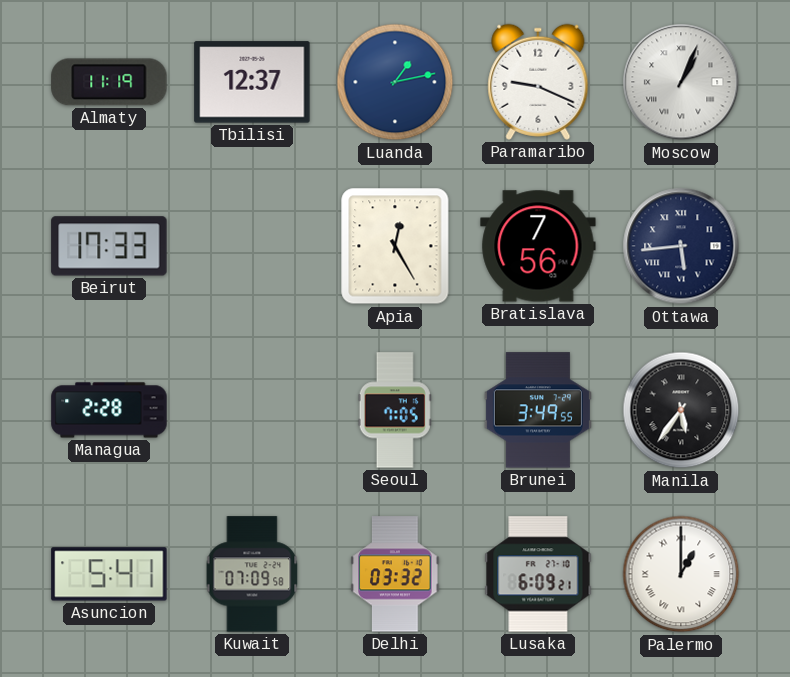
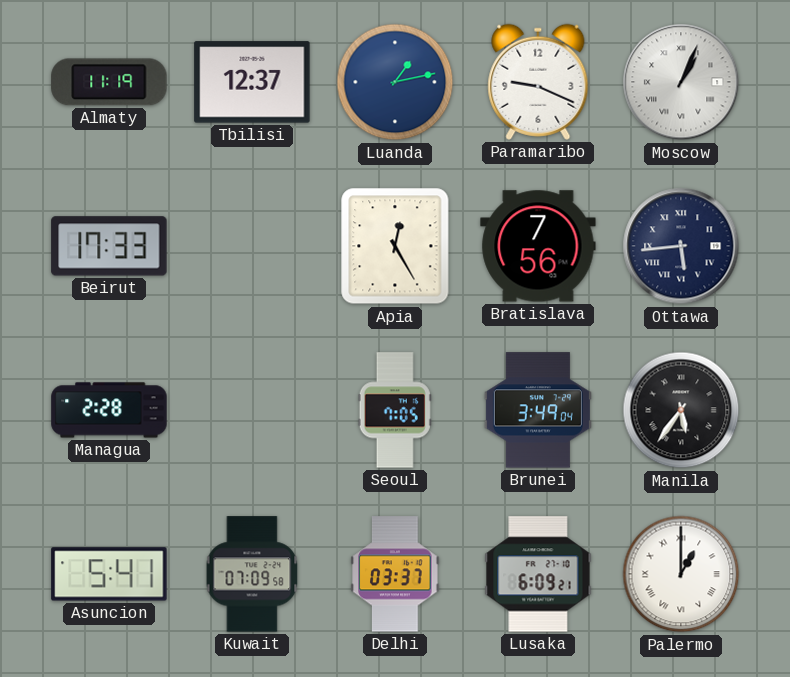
Brunei: 3:49:55 -> 3:49:04
Delhi: 03:32 -> 03:37
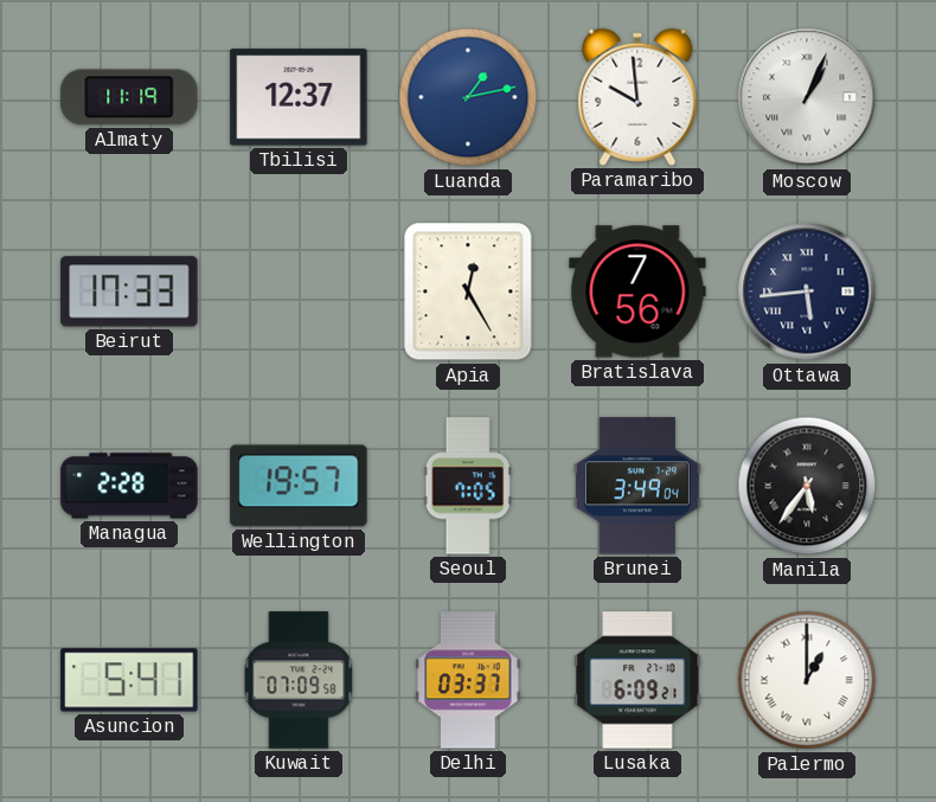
Paramaribo: 9:19 -> 9:59
Wellington: none -> 19:57
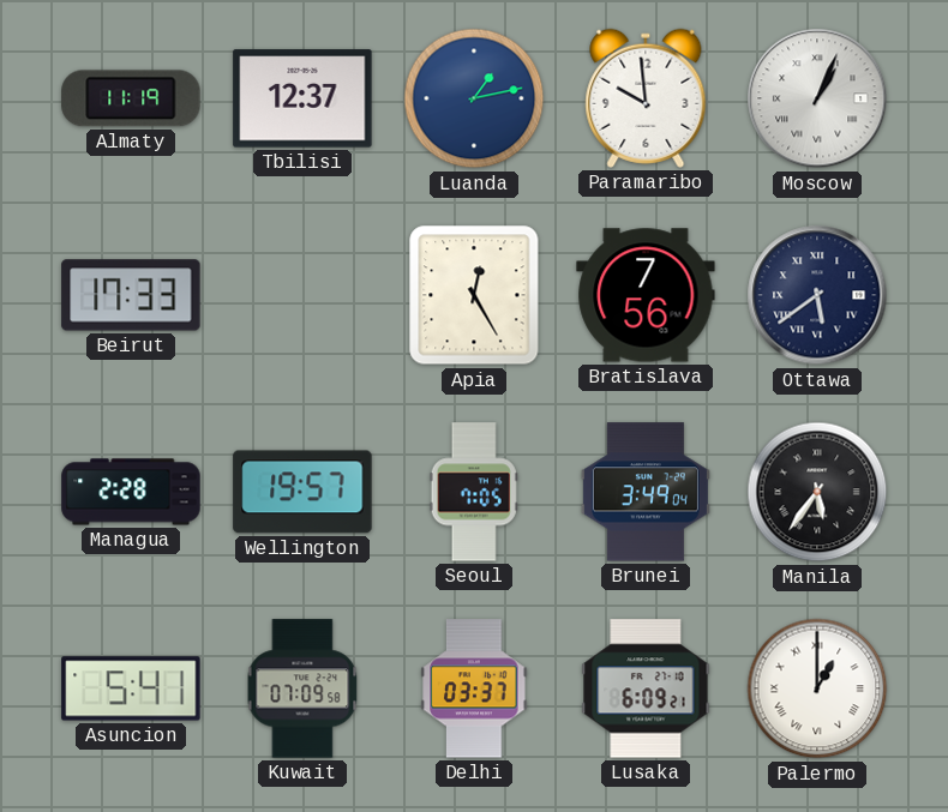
Ottawa: 5:44 -> 5:39
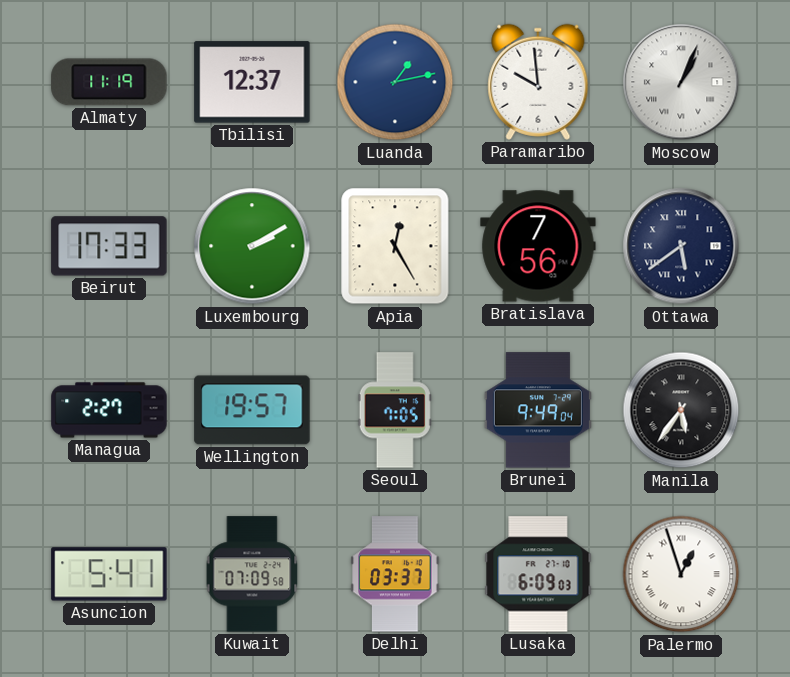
Luxembourg: none -> 2:10
Managua: 2:28 -> 2:27
Brunei: 3:49 -> 9:49
Lusaka: 6:09:21 -> 6:09:03
Palermo: 1:00 -> 12:57
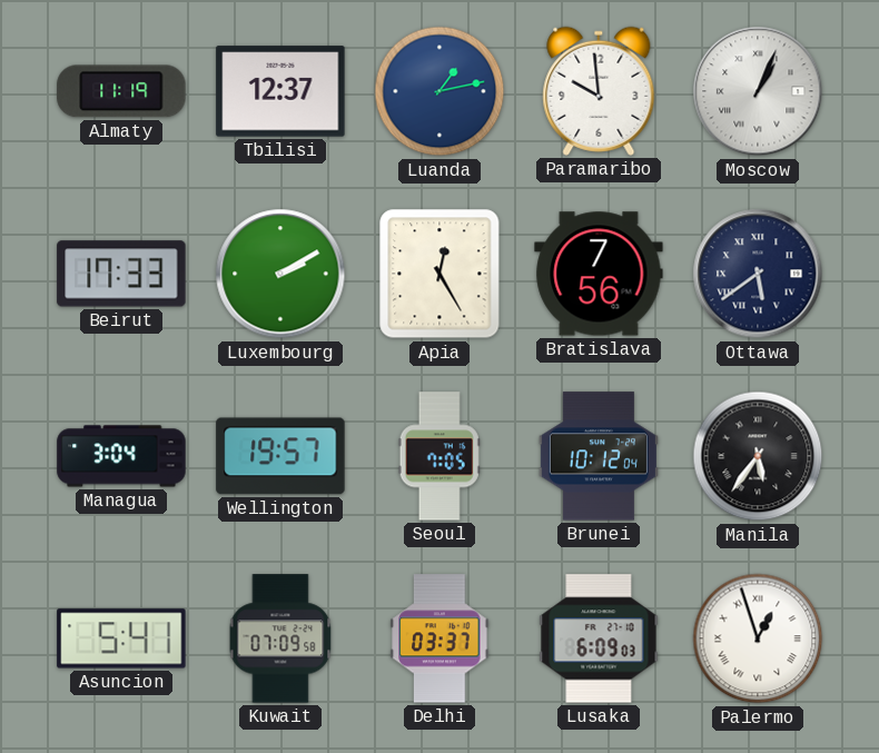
Managua: 2:27 -> 3:04
Brunei: 9:49 -> 10:12
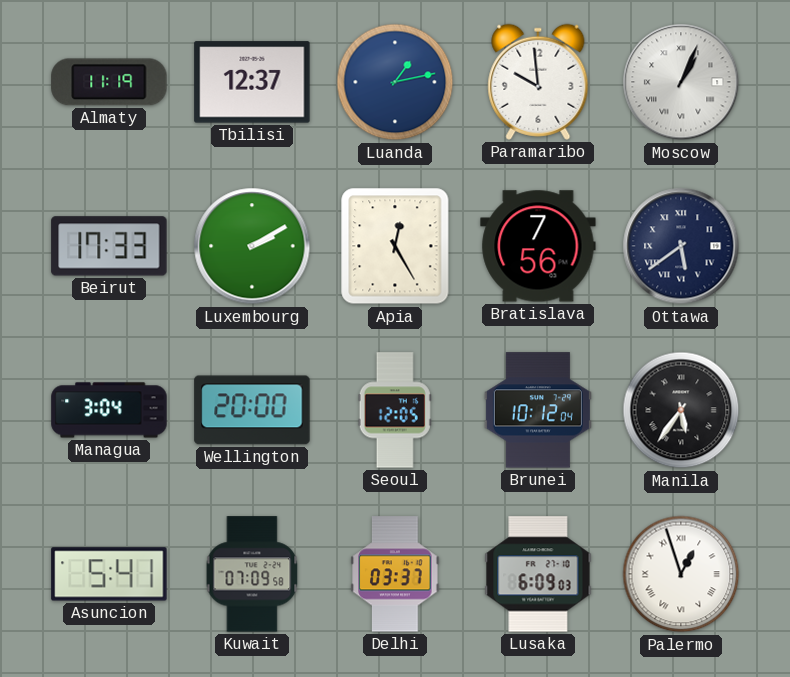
Wellington: 19:57 -> 20:00
Seoul: 7:05 -> 12:05
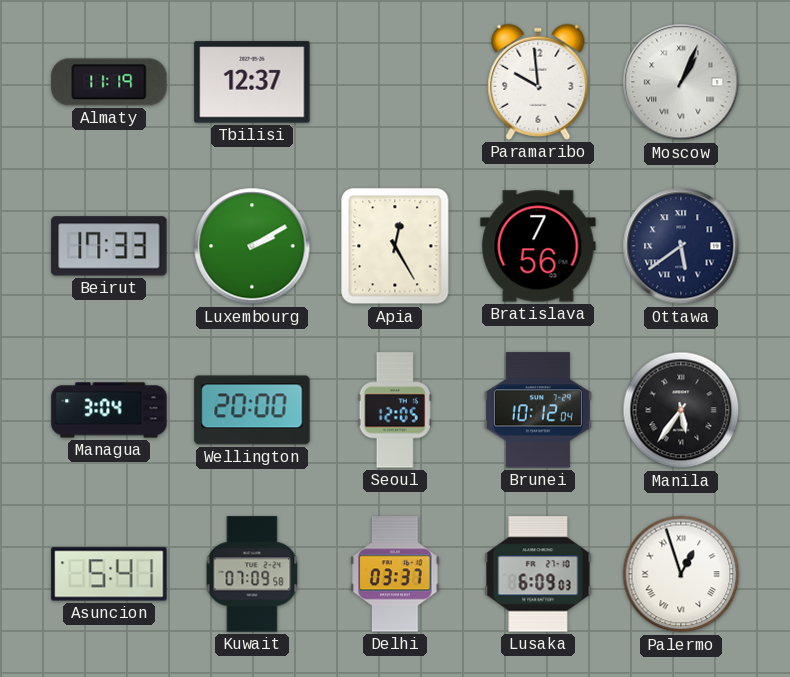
Luanda: 1:13 -> none
